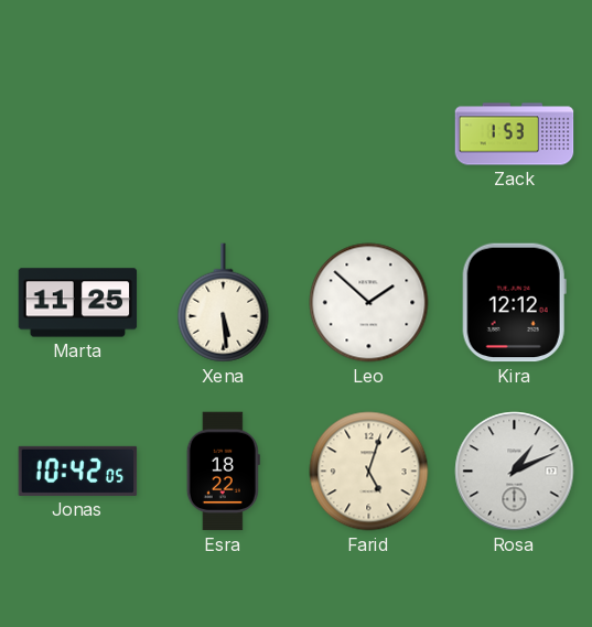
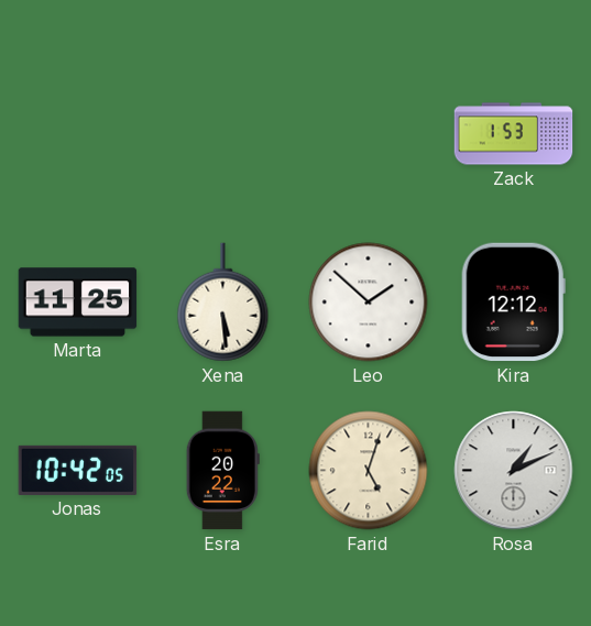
Esra: 18:22 -> 20:22
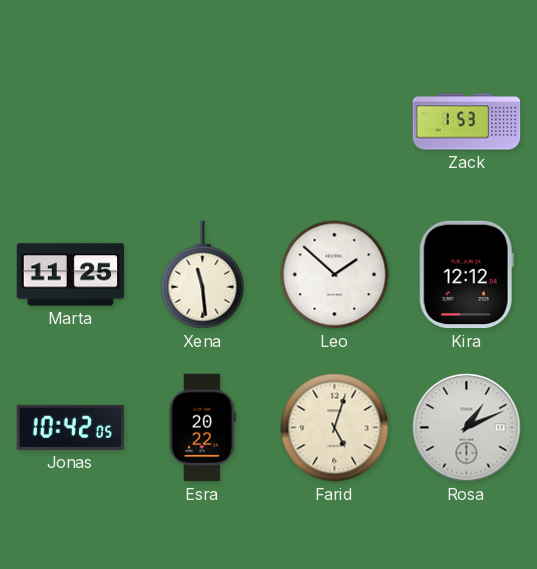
Xena: 5:29 -> 11:29
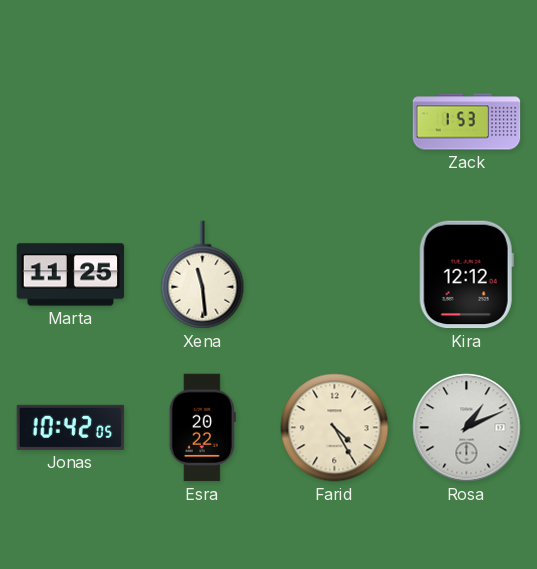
Leo: 1:52 -> none
Farid: 5:03 -> 4:25
